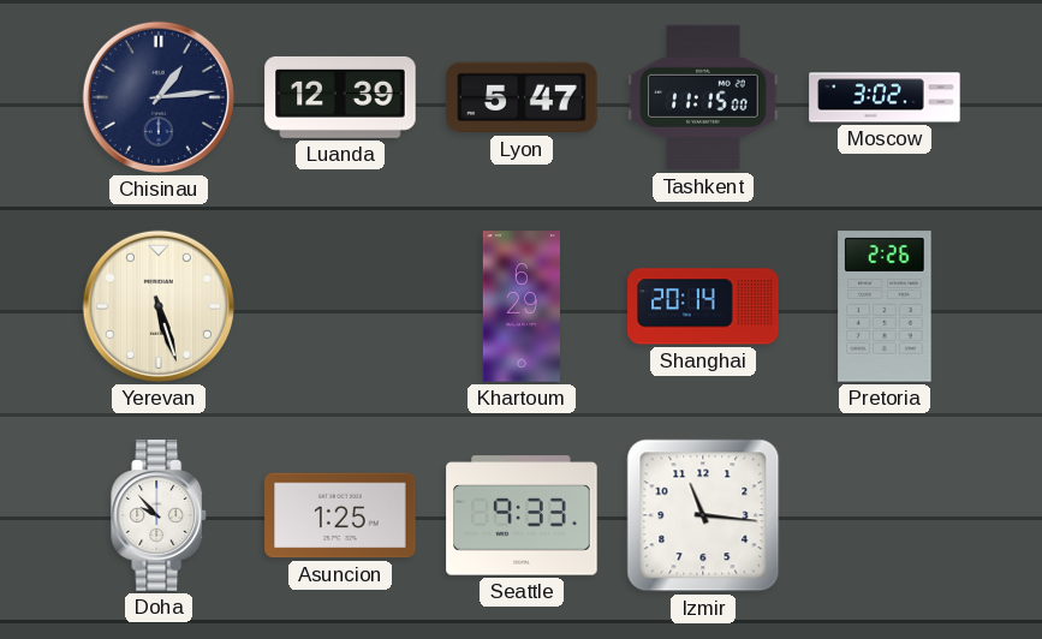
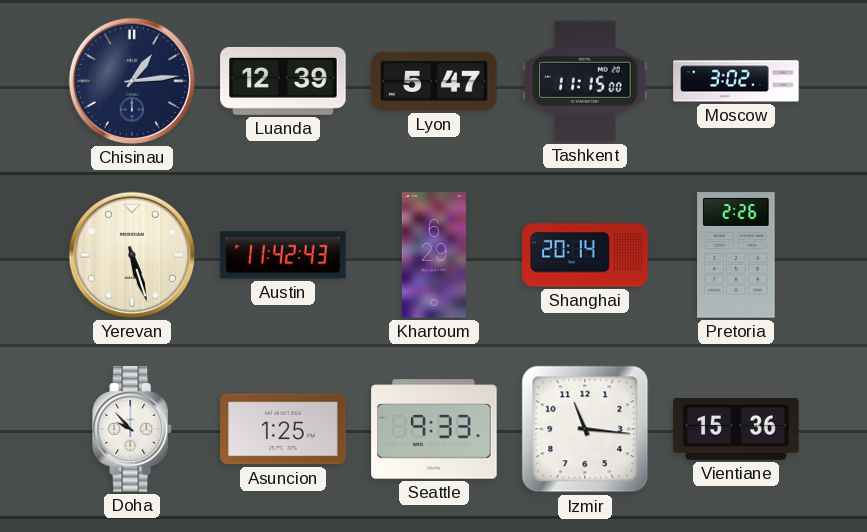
Austin: none -> 11:42
Vientiane: none -> 15:36
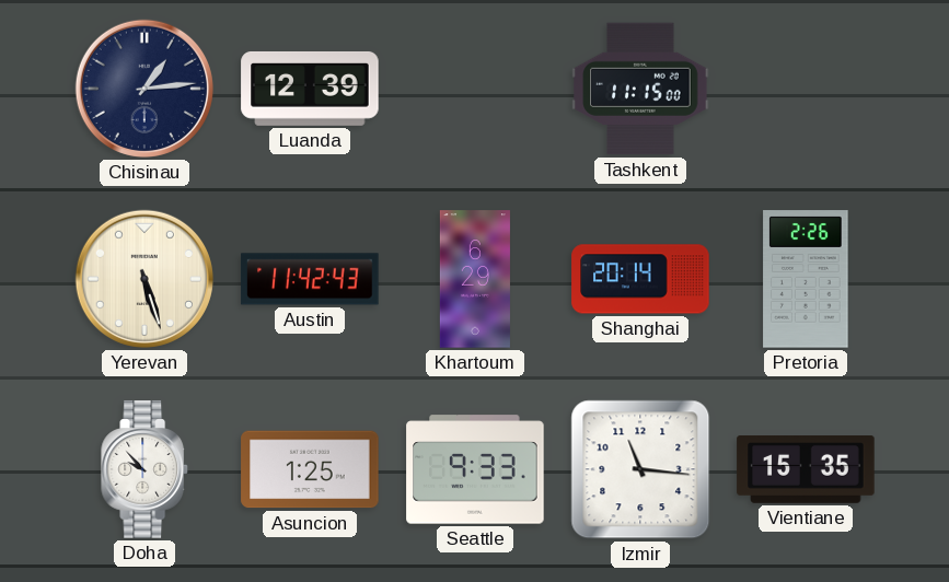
Lyon: 5:47 -> none
Moscow: 3:02 -> none
Vientiane: 15:36 -> 15:35
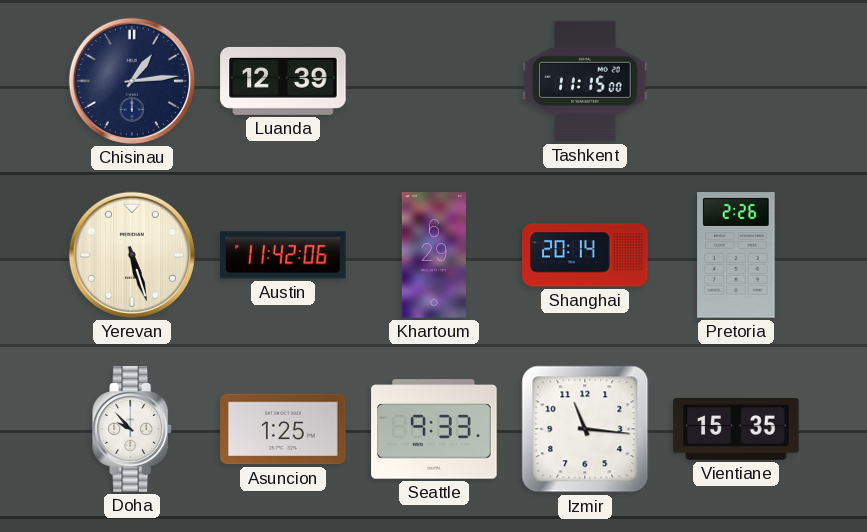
Austin: 11:42:43 -> 11:42:06
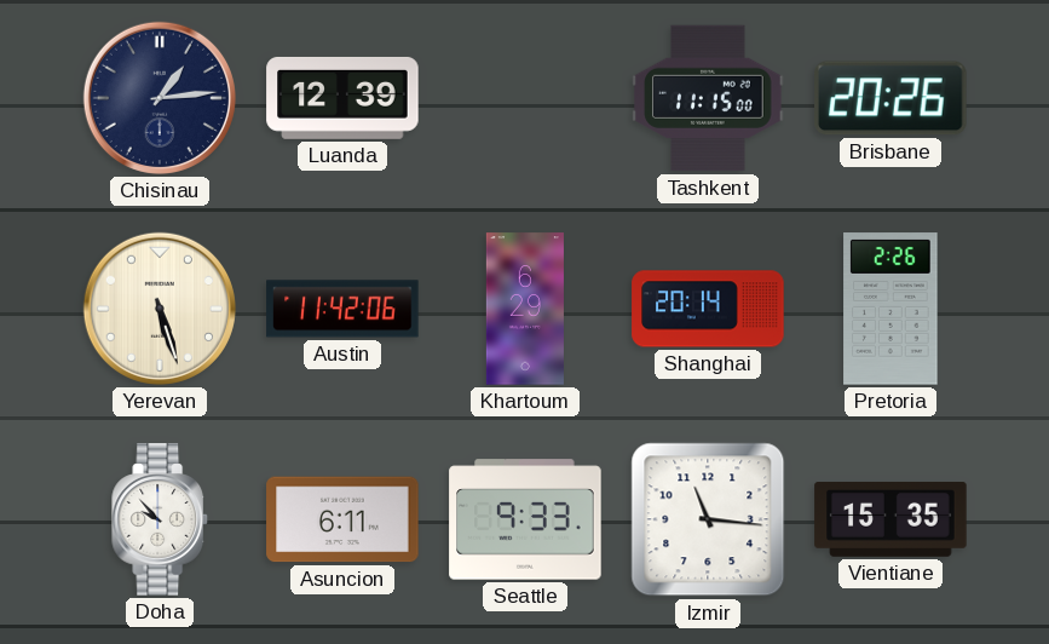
Brisbane: none -> 20:26
Asuncion: 1:25 -> 6:11
